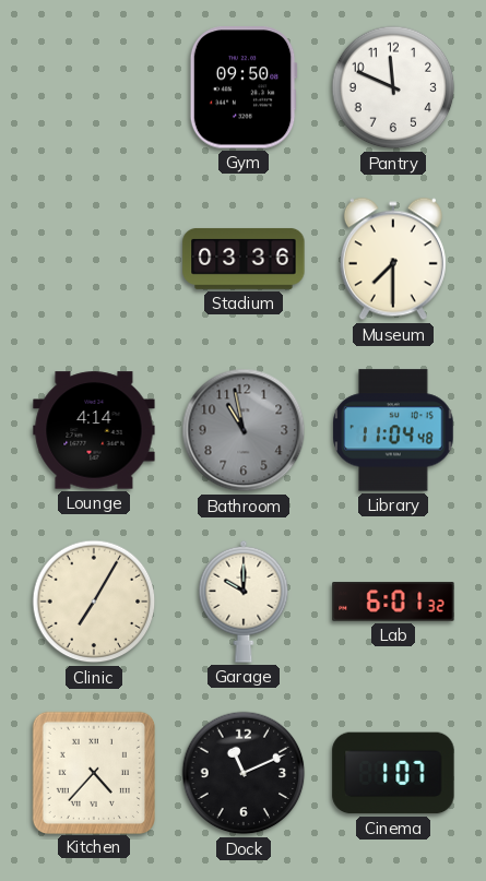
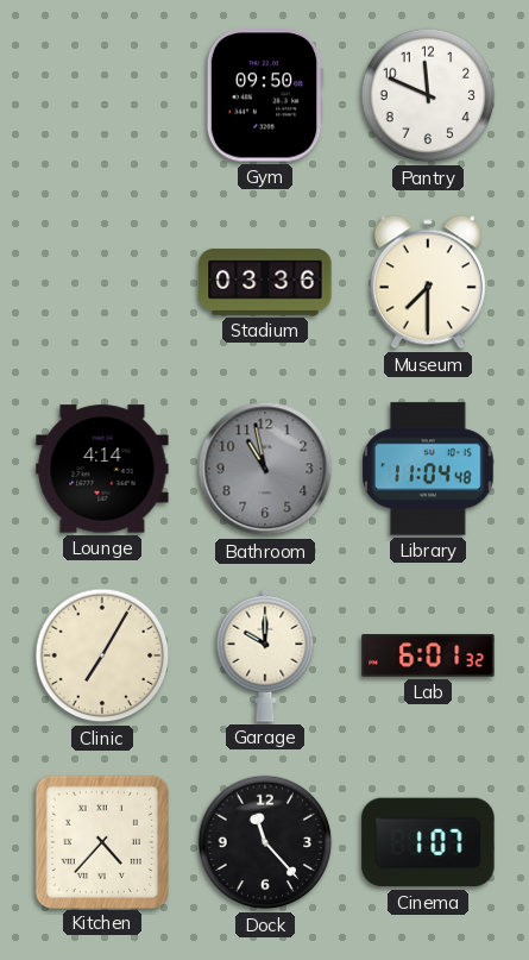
Dock: 11:11 -> 11:23
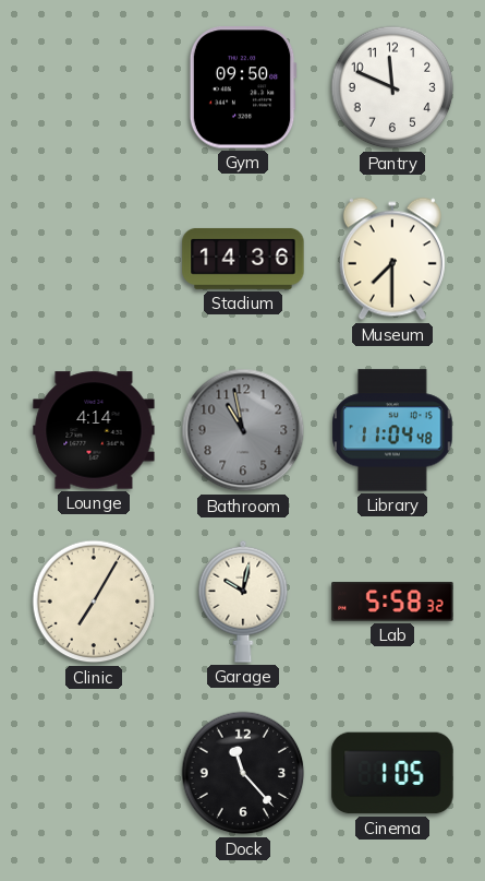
Stadium: 03:36 -> 14:36
Garage: 10:00 -> 10:02
Lab: 6:01 -> 5:58
Kitchen: 4:37 -> none
Cinema: 1:07 -> 1:05
